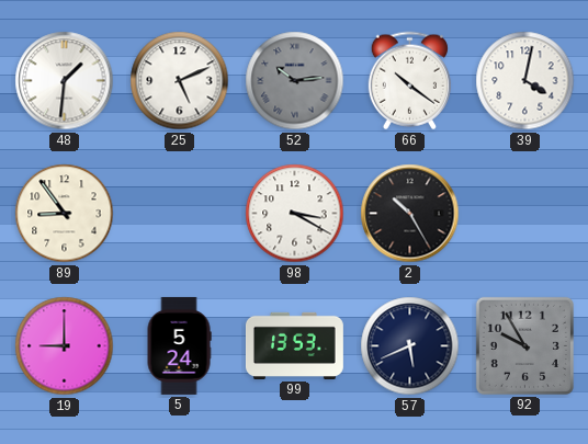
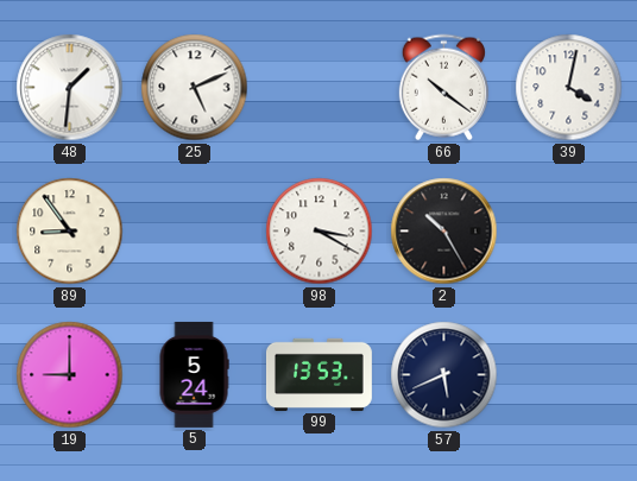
52: 10:14 -> none
92: 9:55 -> none
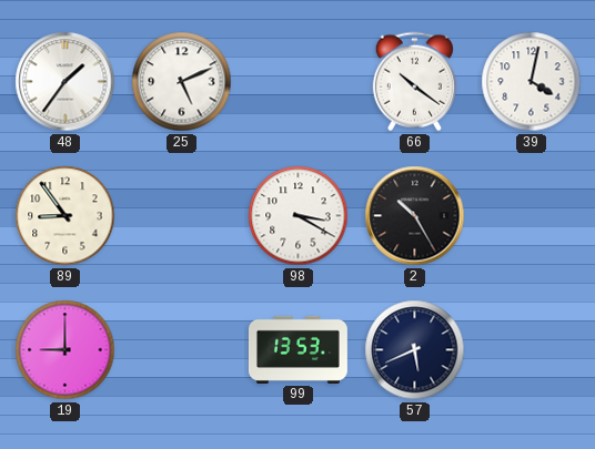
48: 1:31 -> 1:36
5: 5:24 -> none
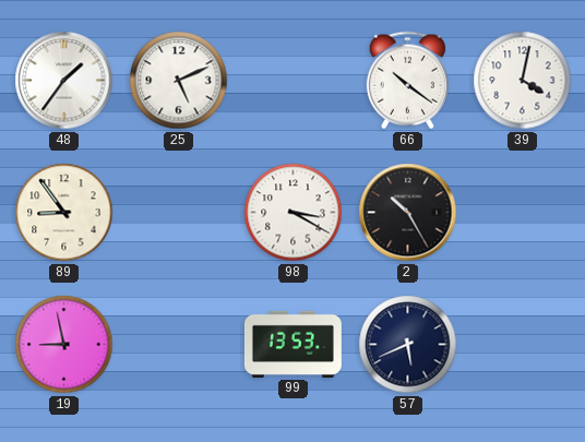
19: 9:00 -> 8:58
